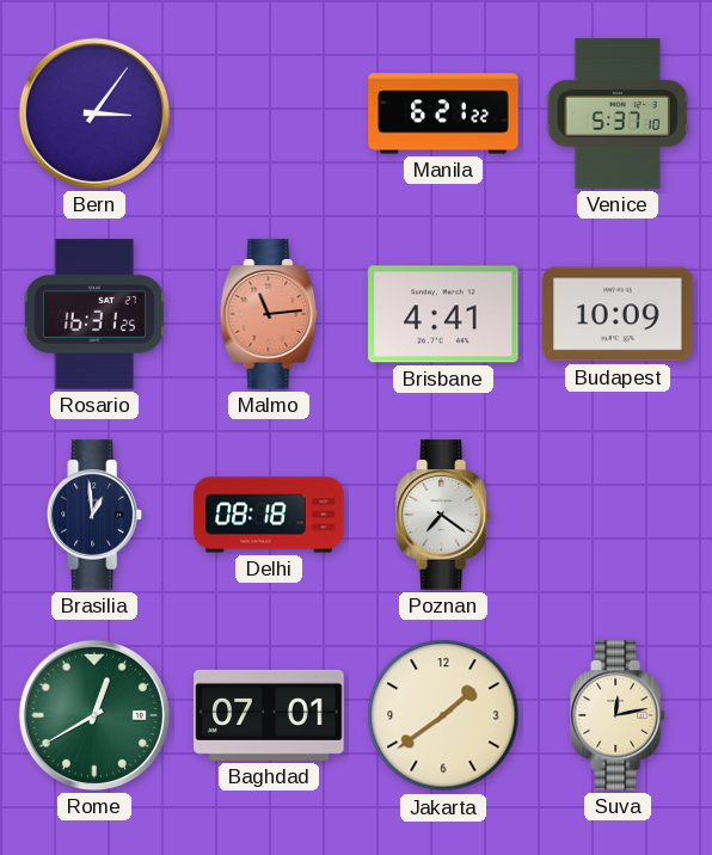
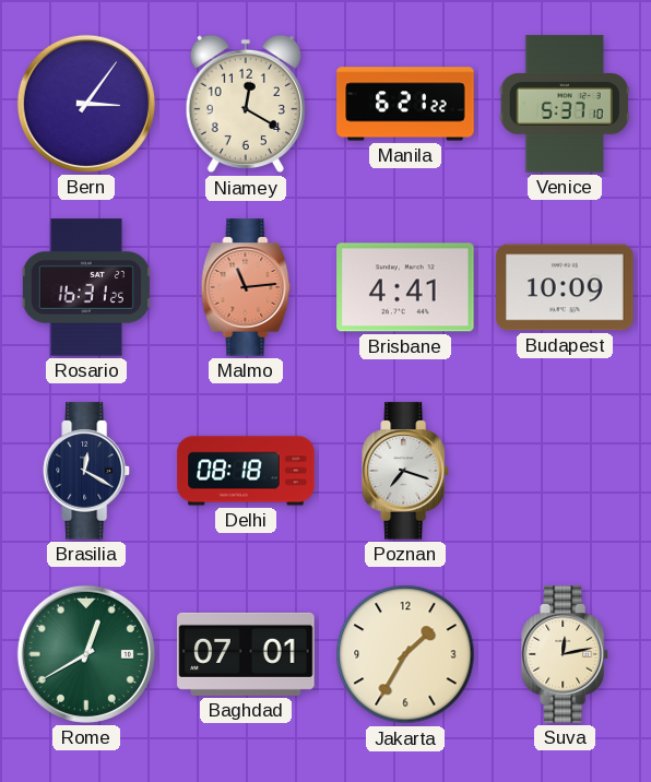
Niamey: none -> 12:20
Brasilia: 12:59 -> 12:20
Poznan: 7:21 -> 7:18
Jakarta: 1:39 -> 1:35
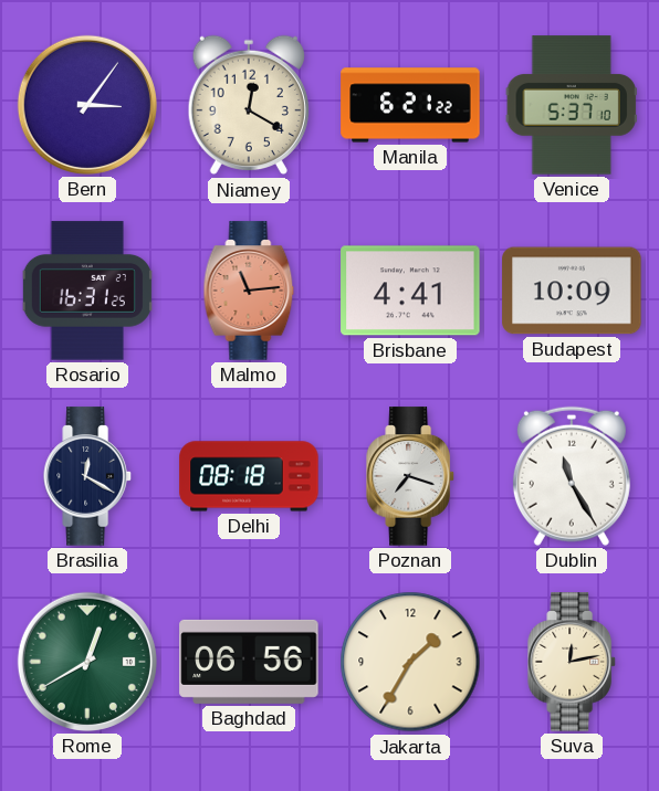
Dublin: none -> 11:25
Baghdad: 07:01 -> 06:56
